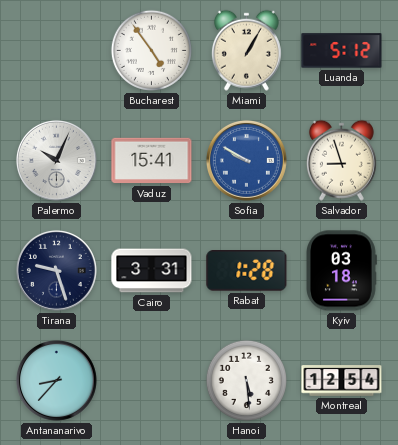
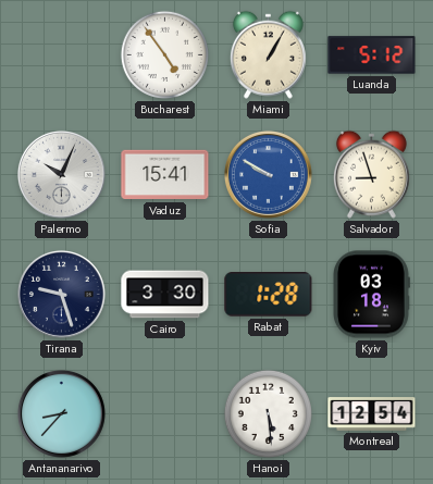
Cairo: 3:31 -> 3:30
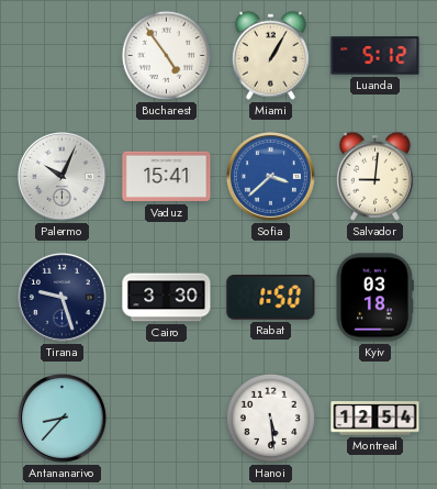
Sofia: 9:50 -> 3:38
Salvador: 8:57 -> 9:01
Rabat: 1:28 -> 1:50
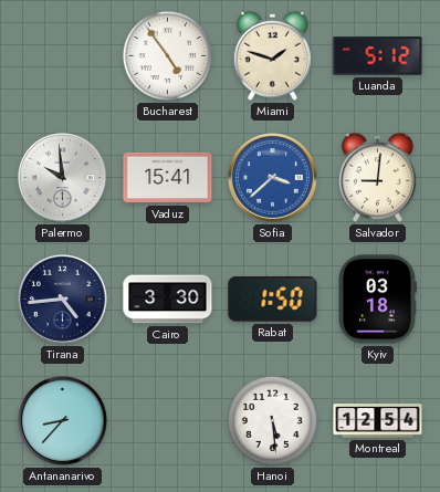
Miami: 1:05 -> 1:48
Palermo: 10:04 -> 9:59
Tirana: 9:27 -> 4:44
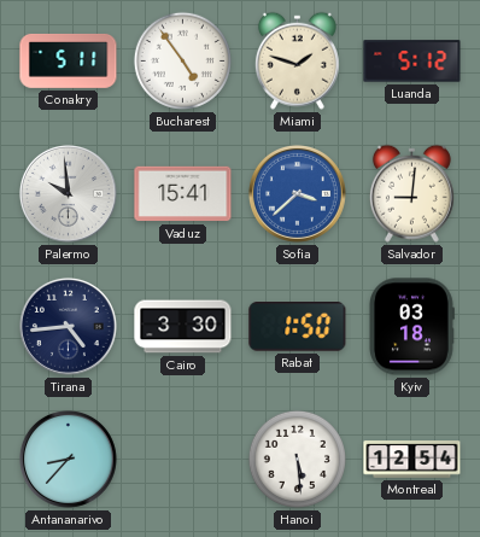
Conakry: none -> 5:11
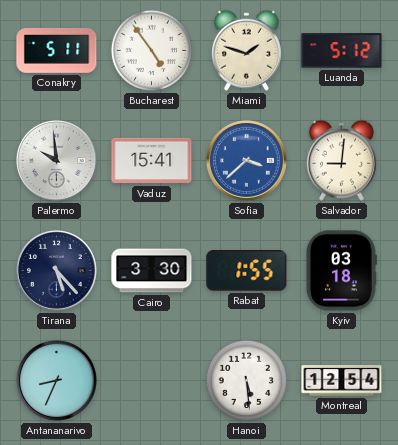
Tirana: 4:44 -> 5:23
Rabat: 1:50 -> 1:55
Antananarivo: 8:37 -> 8:34
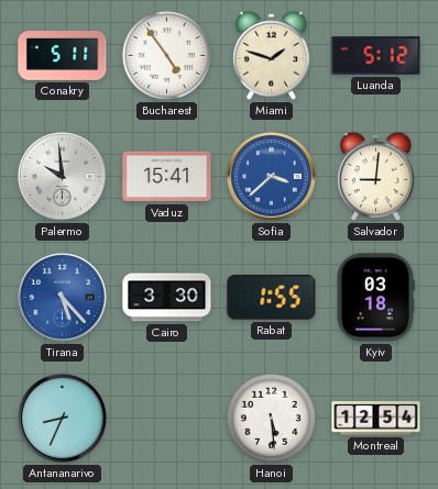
Tirana dial: navy -> blue
